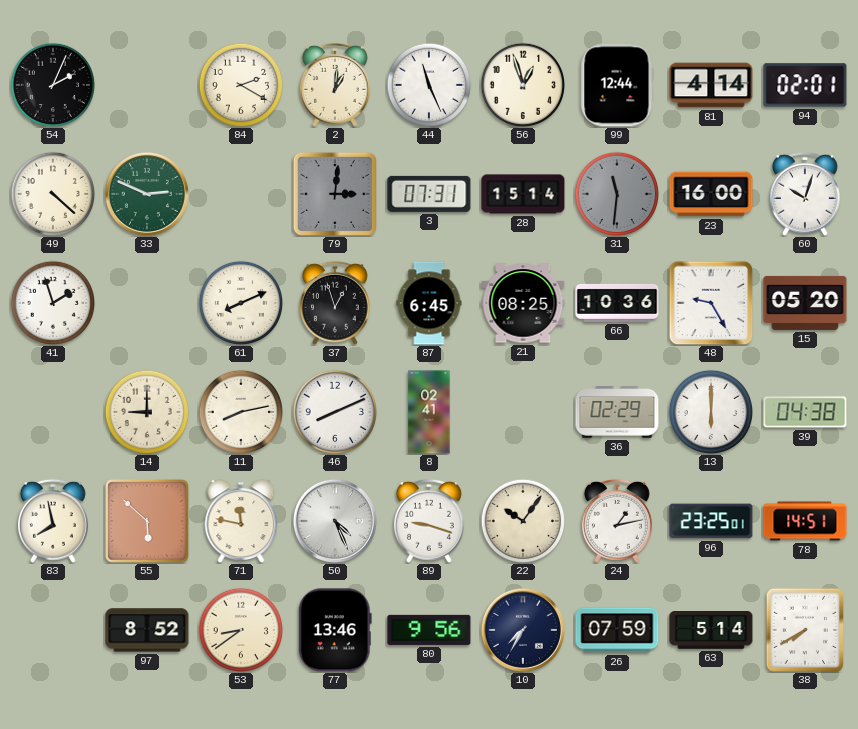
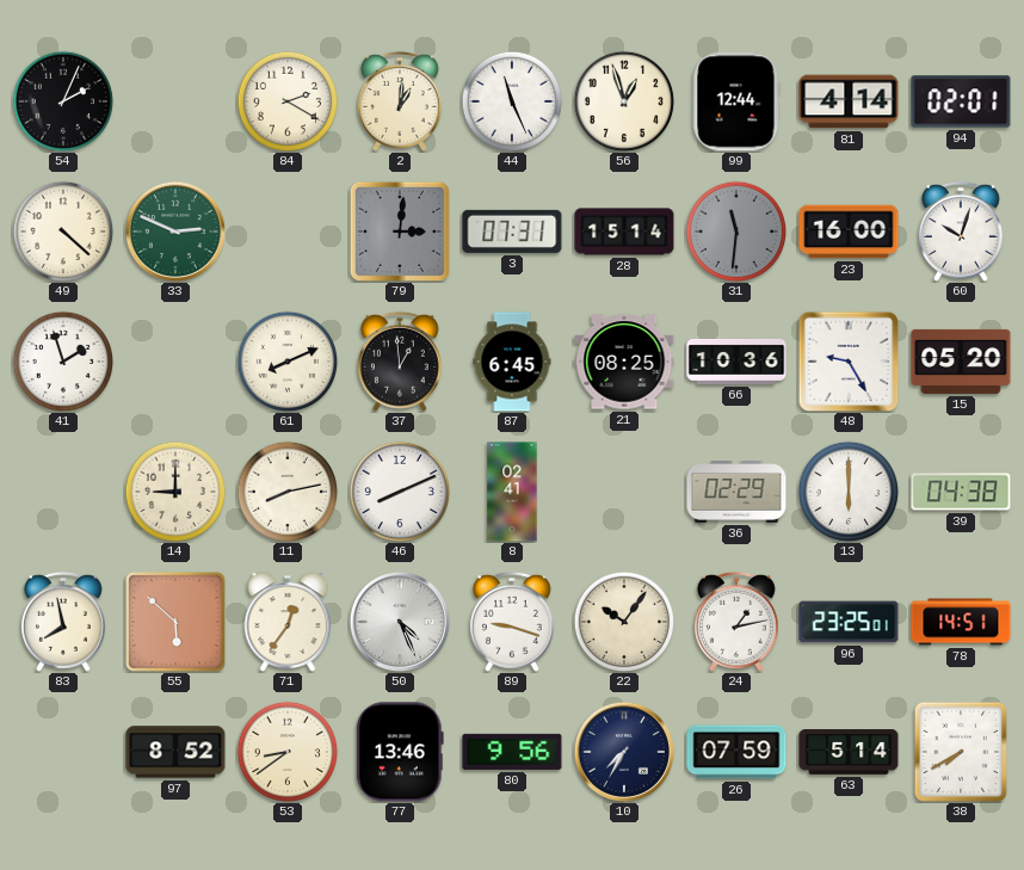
37: 12:57 -> 12:59
71: 11:47 -> 12:36
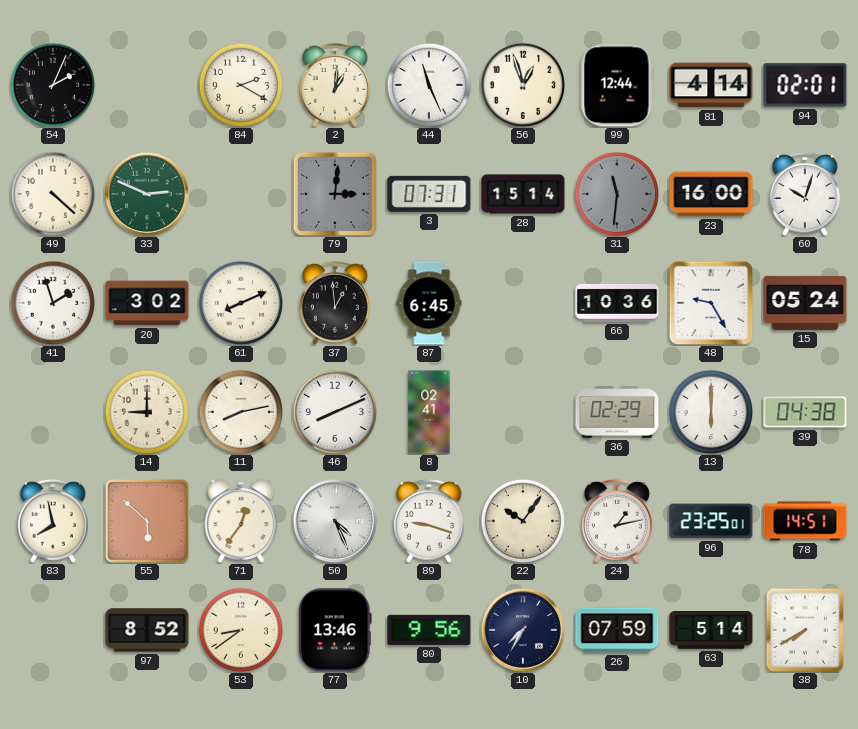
20: none -> 3:02
21: 08:25 -> none
15: 05:20 -> 05:24
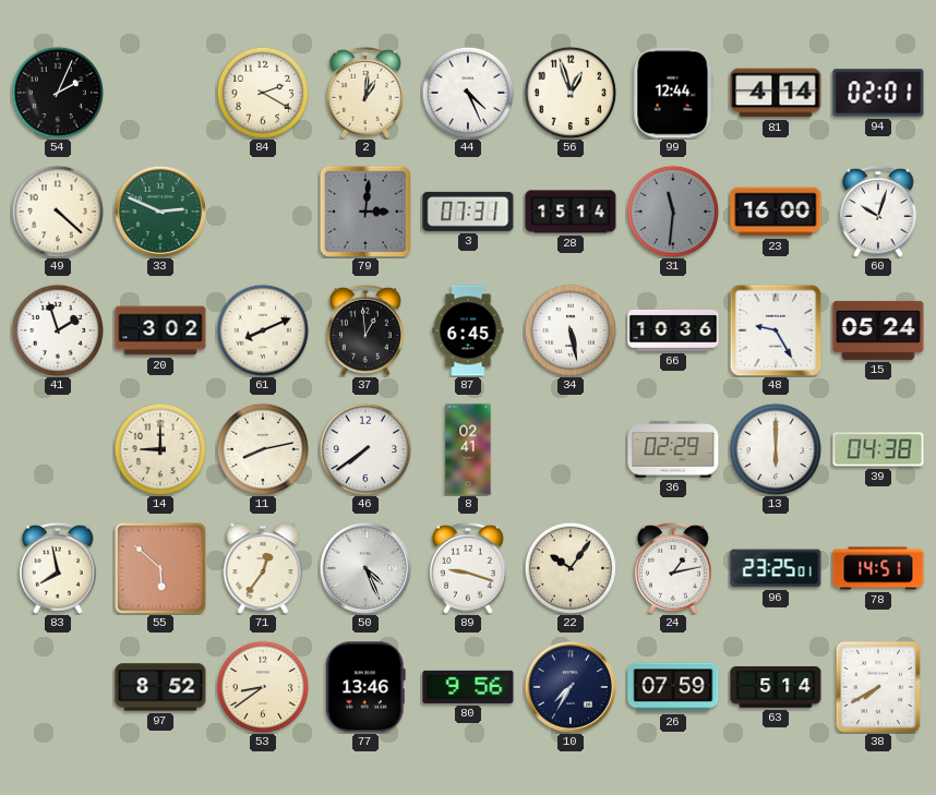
44: 11:26 -> 4:26
34: none -> 5:28
46: 8:11 -> 7:39
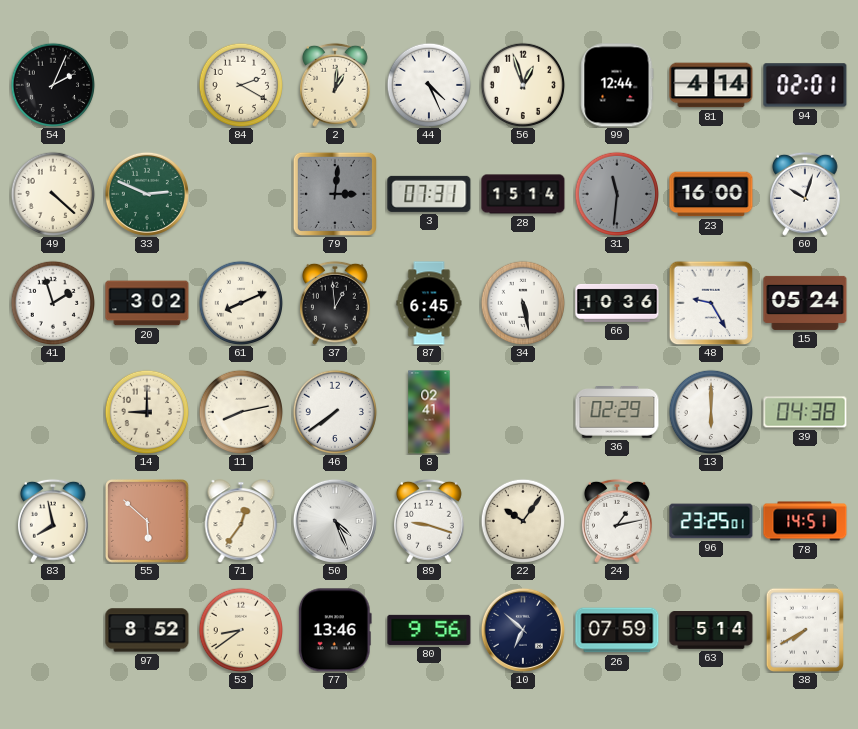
10: 7:35 -> 6:52
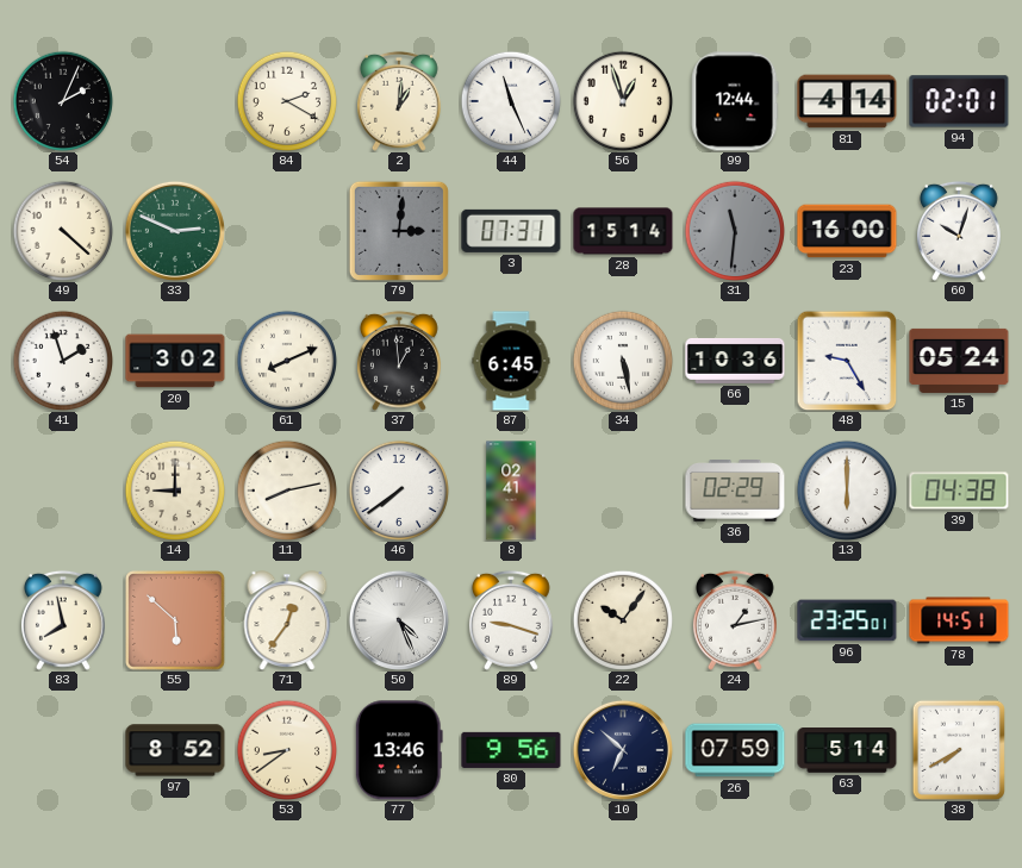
44: 4:26 -> 11:26
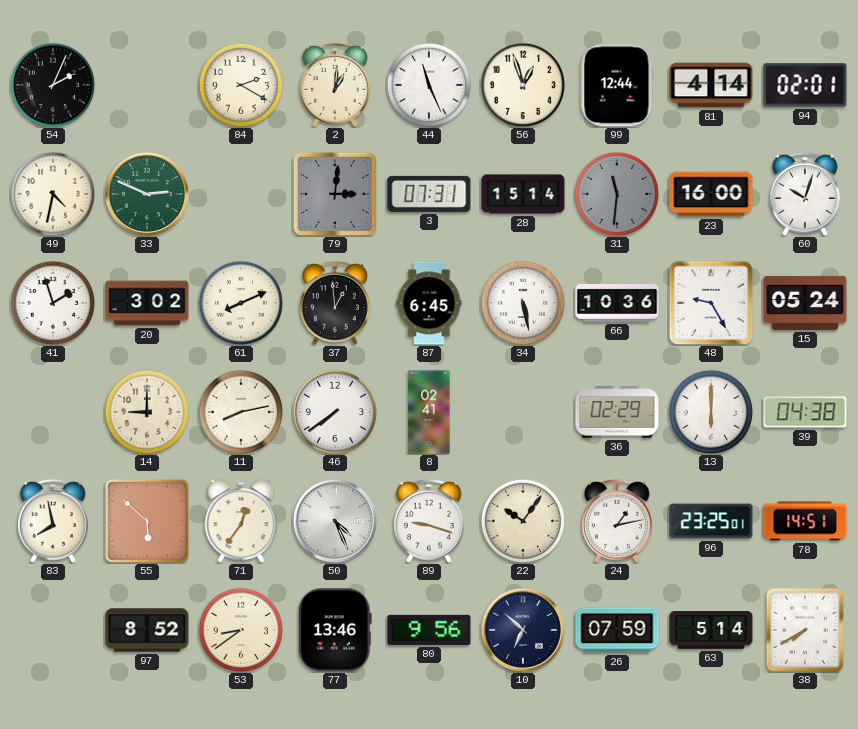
49: 4:22 -> 4:32
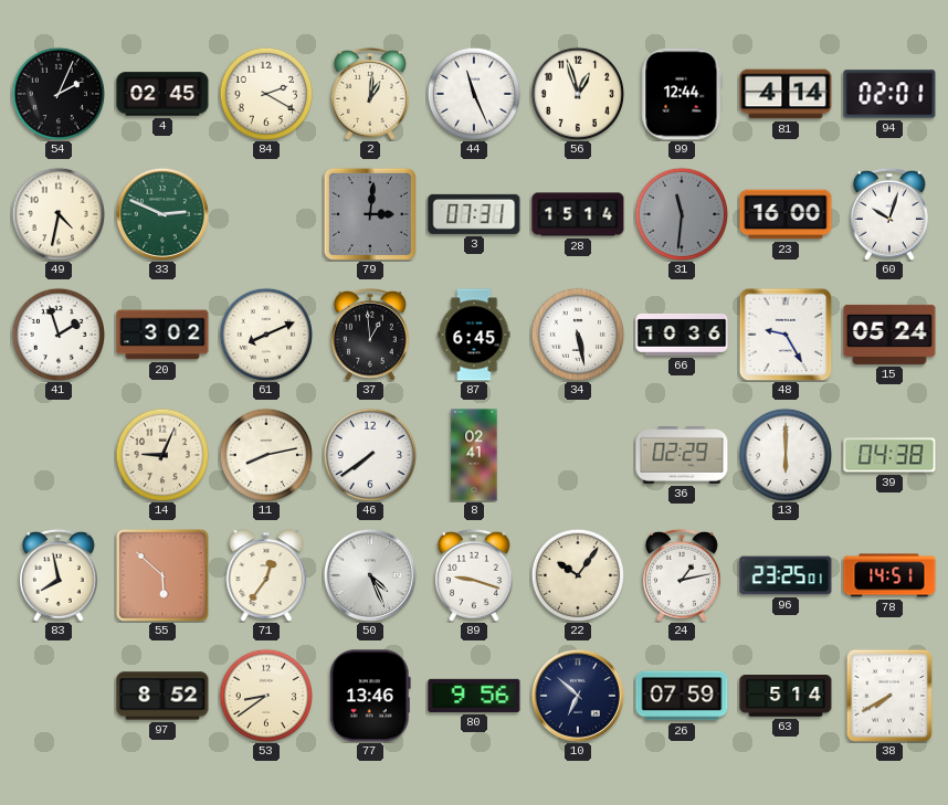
4: none -> 02:45
14: 9:00 -> 9:04
